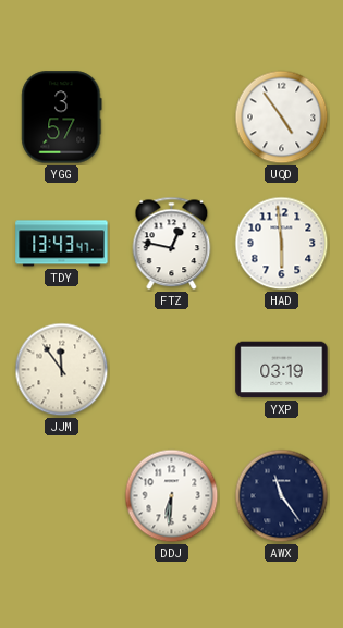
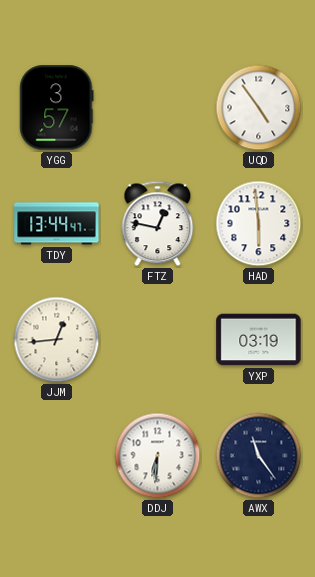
TDY: 13:43 -> 13:44
JJM: 11:54 -> 12:44
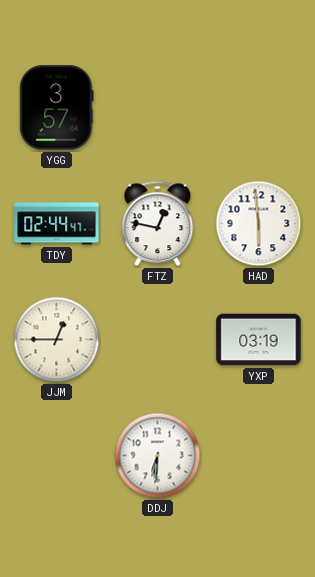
UQD: 4:54 -> none
TDY: 13:44 -> 02:44
JJM: 12:44 -> 12:45
AWX: 11:24 -> none
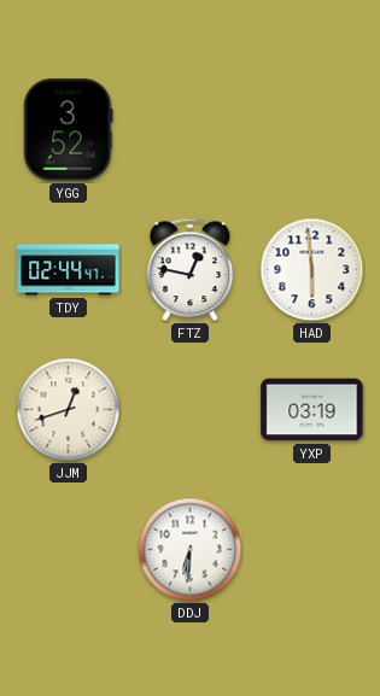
YGG: 3:57 -> 3:52
JJM: 12:45 -> 12:42
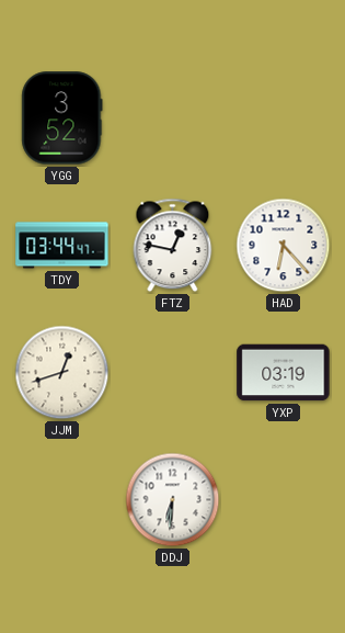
TDY: 02:44 -> 03:44
HAD: 5:59 -> 6:23
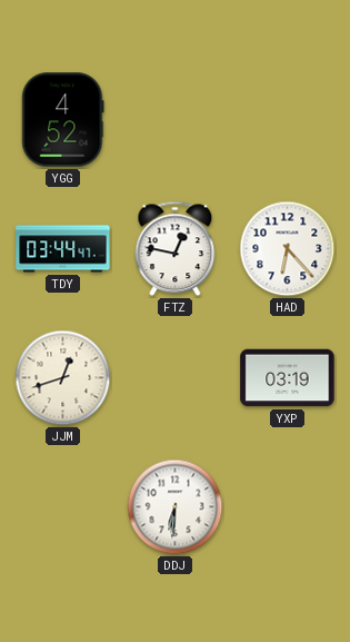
YGG: 3:52 -> 4:52
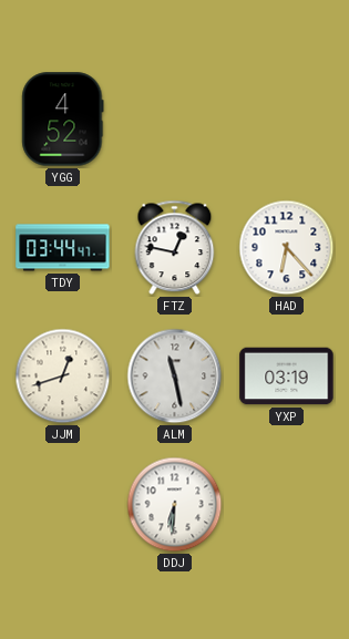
ALM: none -> 11:28
